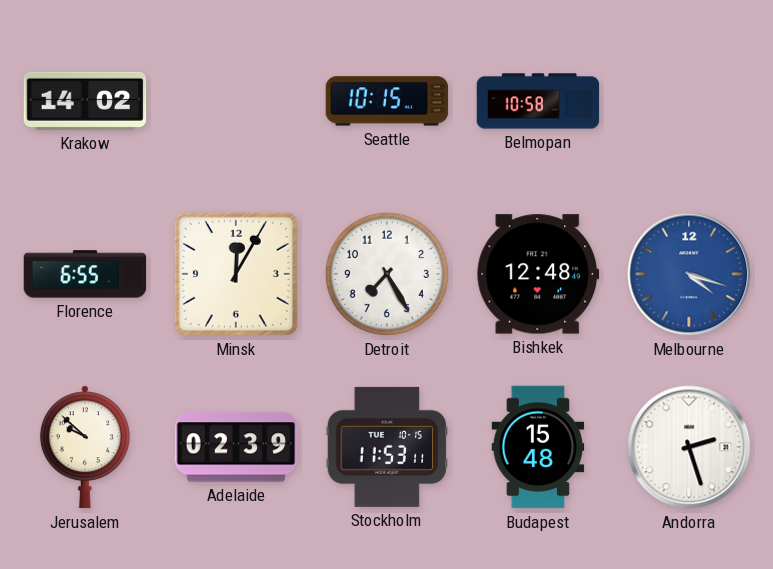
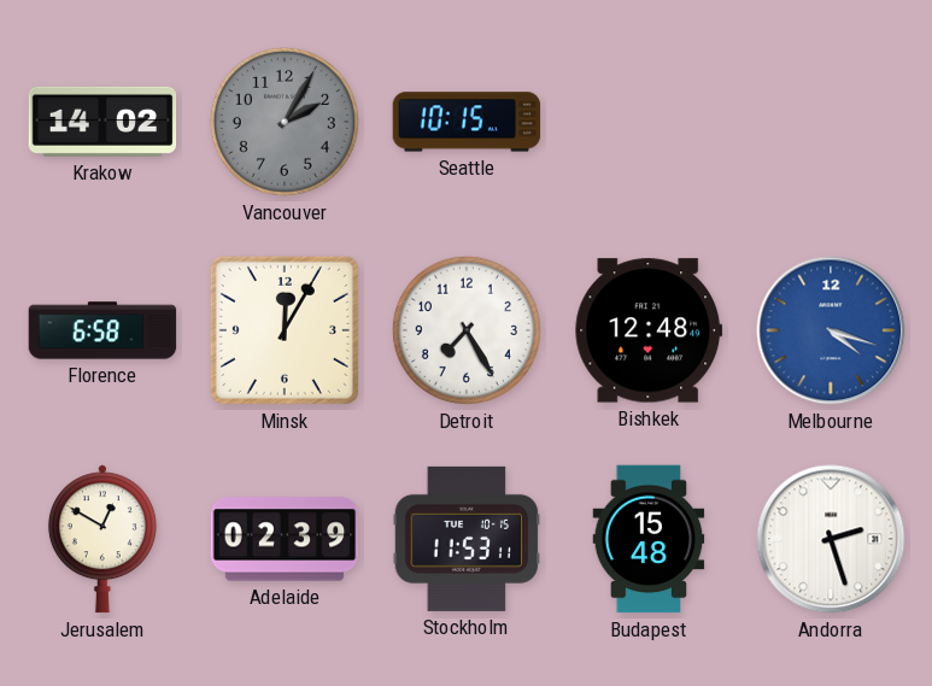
Vancouver: none -> 2:05
Belmopan: 10:58 -> none
Florence: 6:55 -> 6:58
Jerusalem: 9:52 -> 12:50
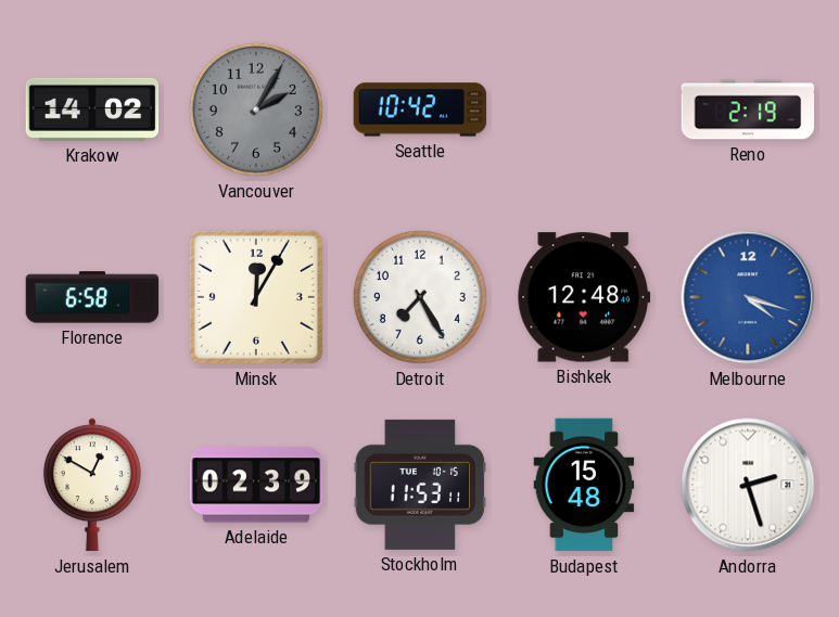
Seattle: 10:15 -> 10:42
Reno: none -> 2:19
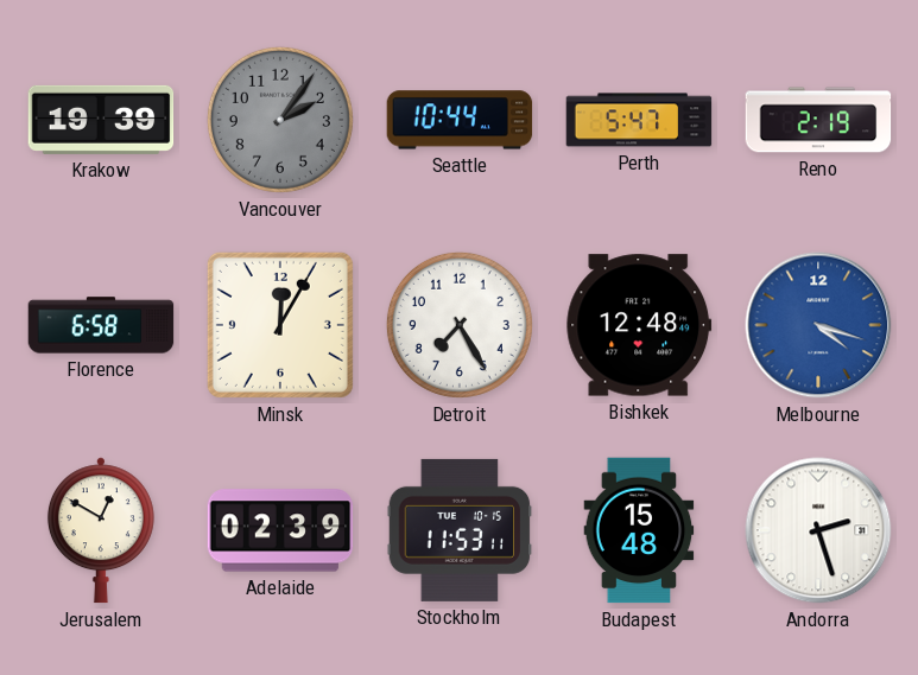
Krakow: 14:02 -> 19:39
Vancouver: 2:05 -> 2:06
Seattle: 10:42 -> 10:44
Perth: none -> 5:47
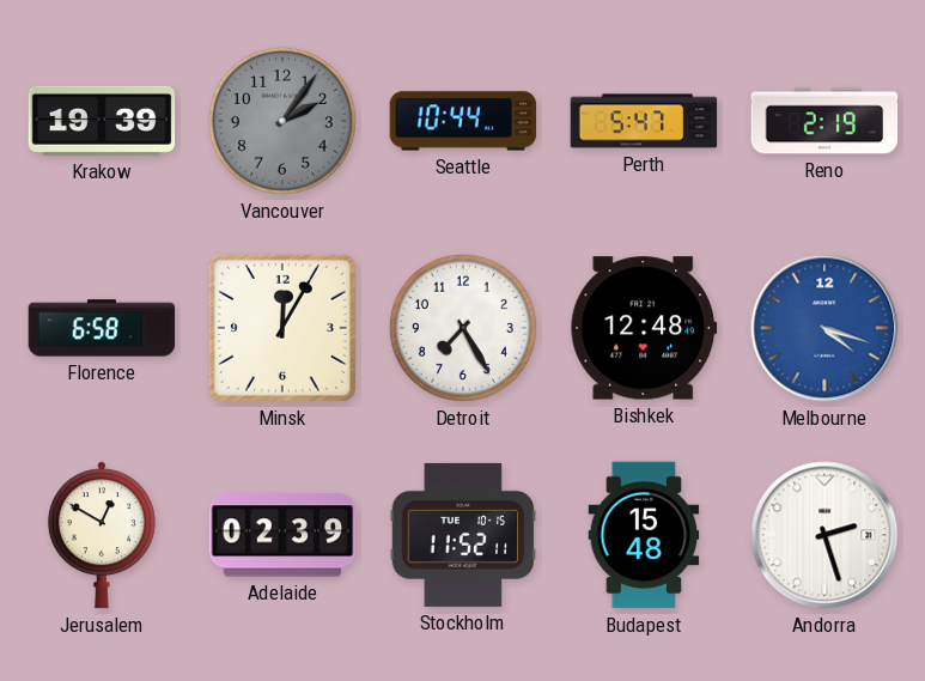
Stockholm: 11:53 -> 11:52
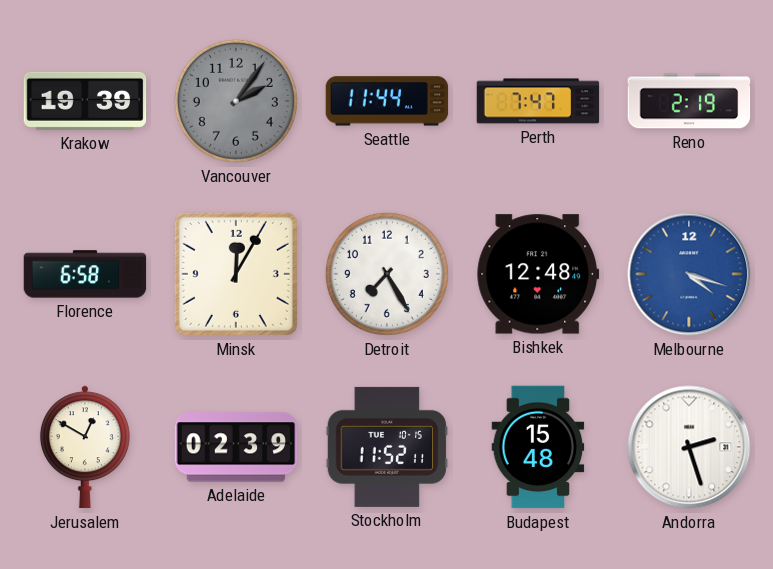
Seattle: 10:44 -> 11:44
Perth: 5:47 -> 7:47
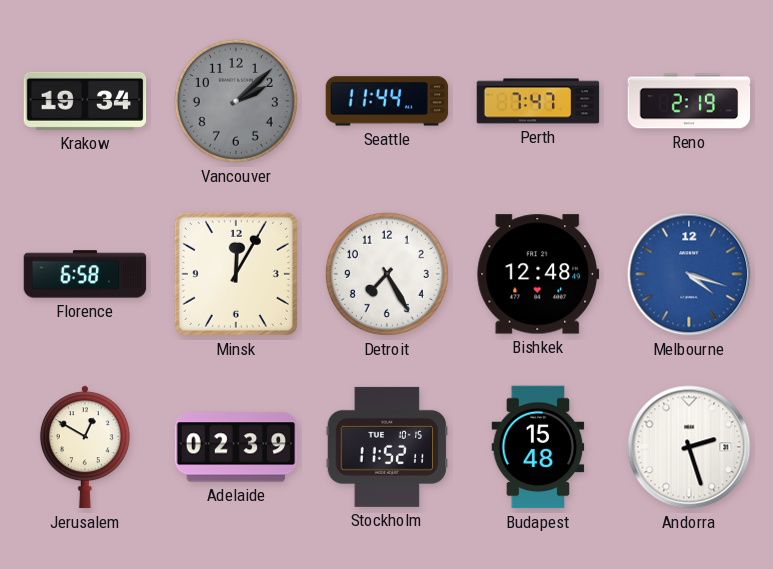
Krakow: 19:39 -> 19:34
Vancouver: 2:06 -> 2:08
